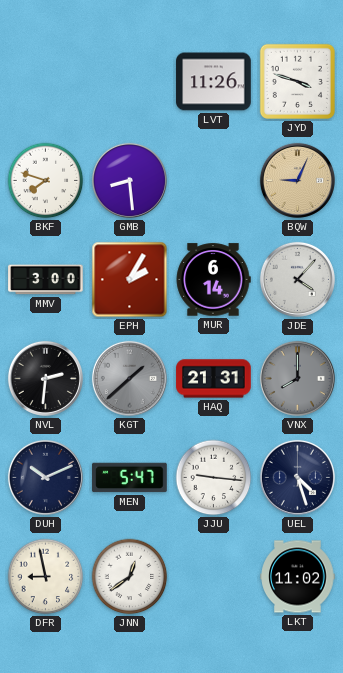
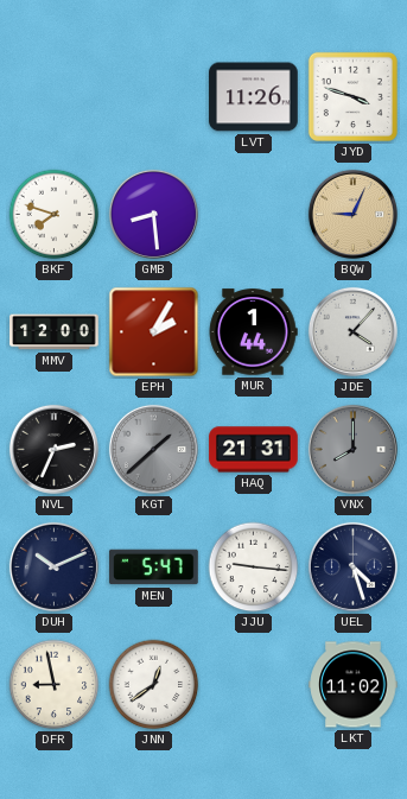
MMV: 3:00 -> 12:00
MUR: 6:14 -> 1:44
NVL: 2:31 -> 2:34
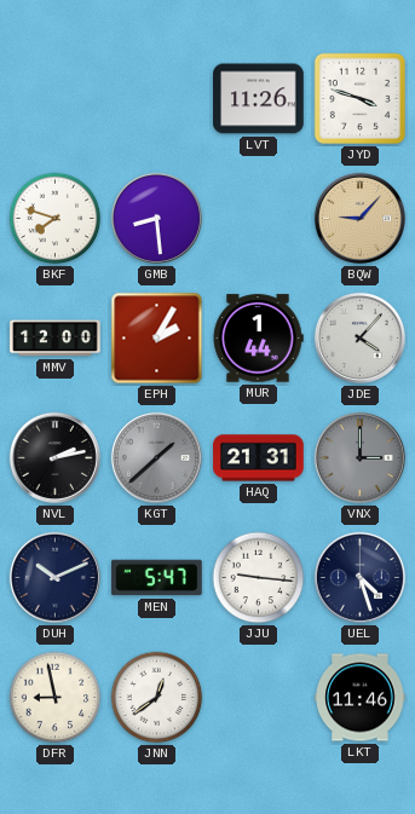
BQW: 9:04 -> 9:07
NVL: 2:34 -> 2:13
VNX: 8:00 -> 3:00
LKT: 11:02 -> 11:46
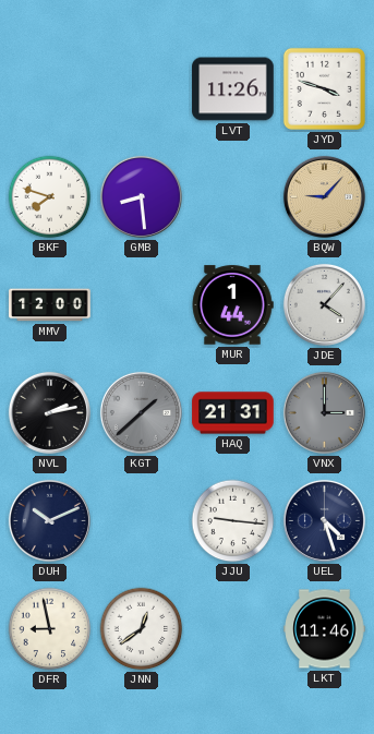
EPH: 2:05 -> none
MEN: 5:47 -> none
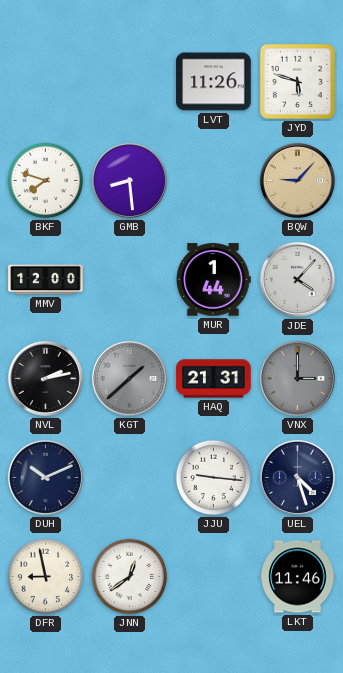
JYD: 3:48 -> 5:48
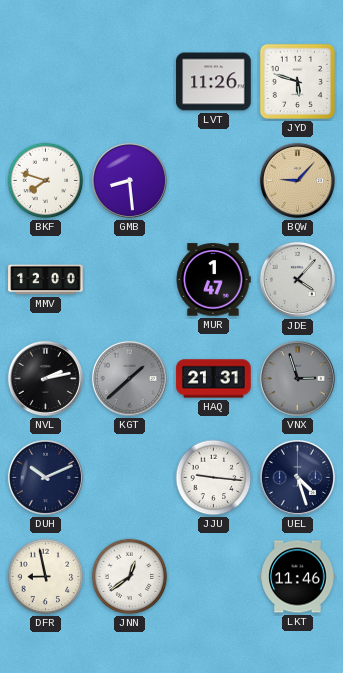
MUR: 1:44 -> 1:47
VNX: 3:00 -> 2:57
